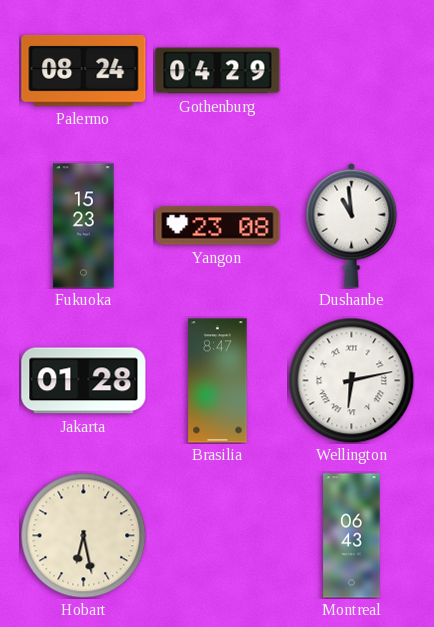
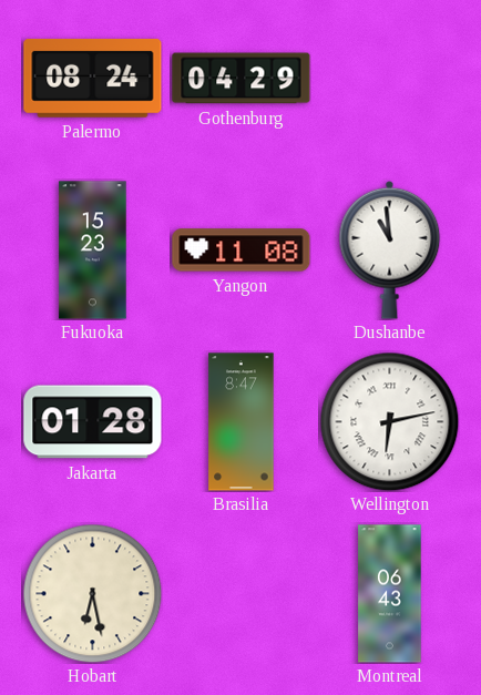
Yangon: 23:08 -> 11:08
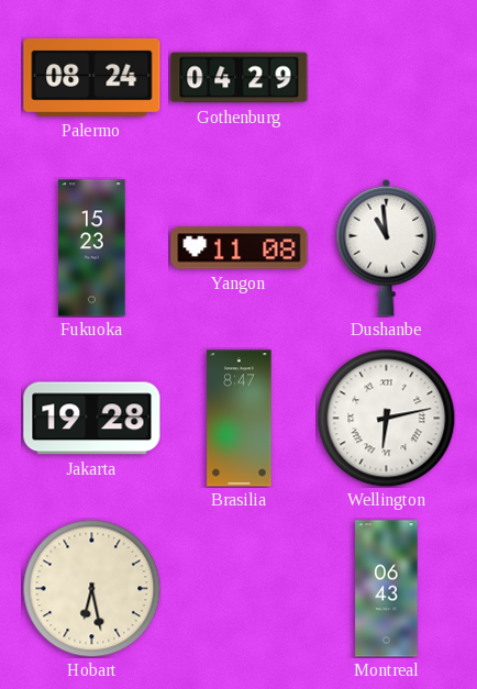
Jakarta: 01:28 -> 19:28
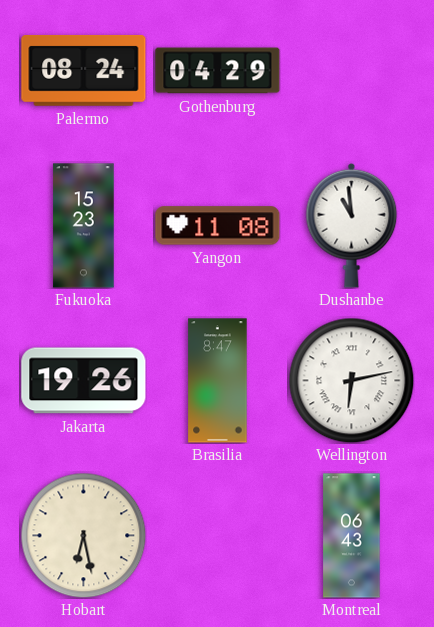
Jakarta: 19:28 -> 19:26
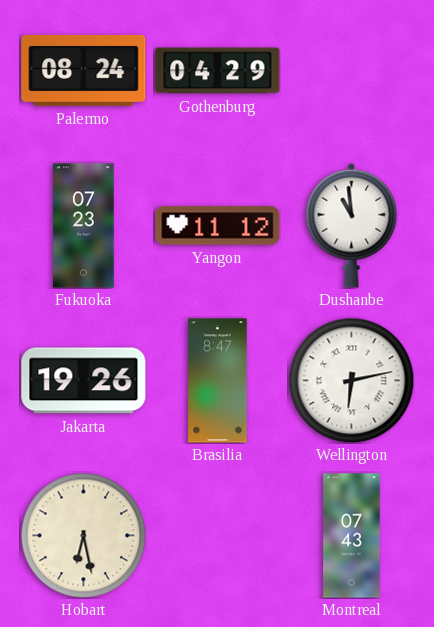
Fukuoka: 15:23 -> 07:23
Yangon: 11:08 -> 11:12
Montreal: 06:43 -> 07:43
